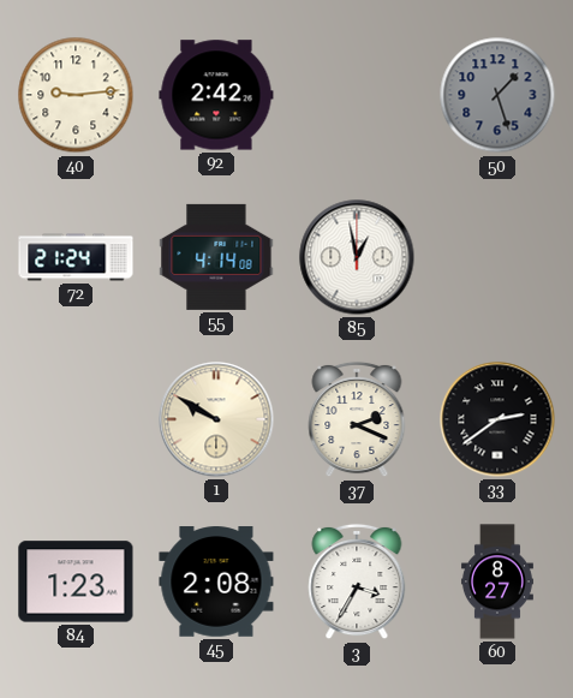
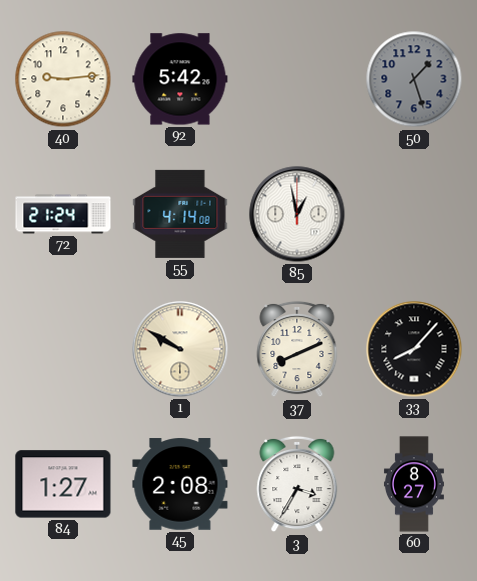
92: 2:42 -> 5:42
37: 2:19 -> 8:11
33: 2:39 -> 8:07
84: 1:23 -> 1:27
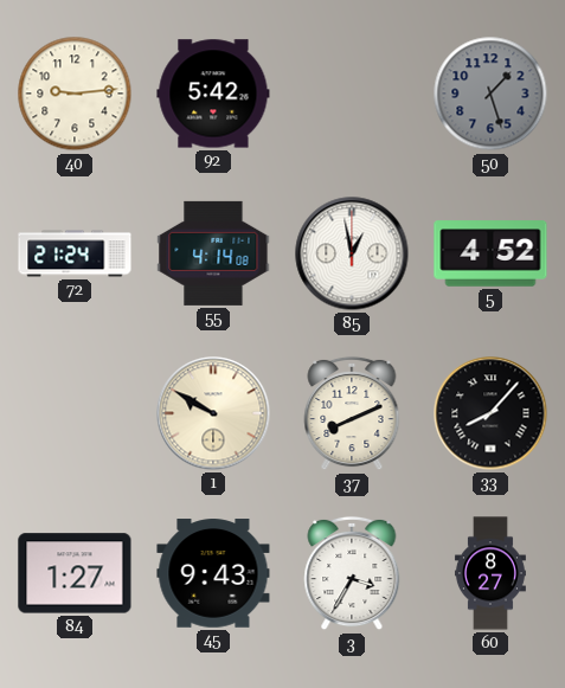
5: none -> 4:52
45: 2:08 -> 9:43
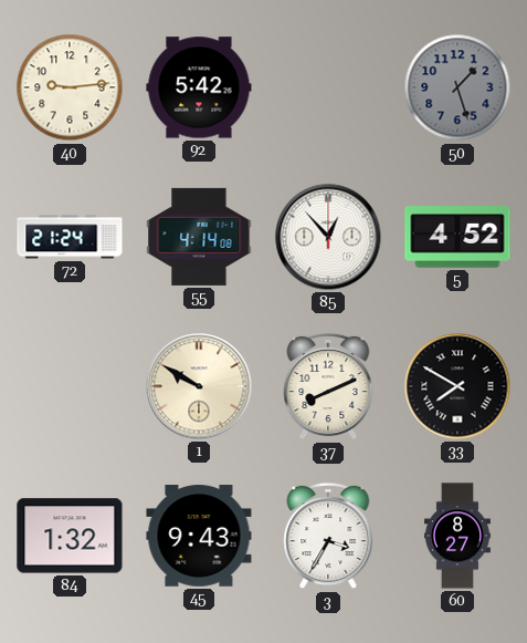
85: 12:58 -> 12:53
33: 8:07 -> 7:50
84: 1:27 -> 1:32
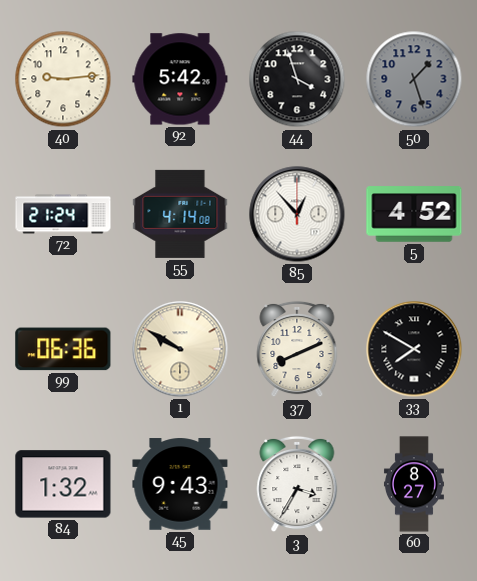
44: none -> 3:57
99: none -> 06:36
